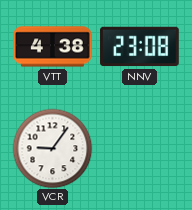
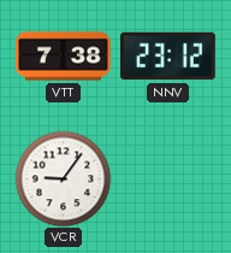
VTT: 4:38 -> 7:38
NNV: 23:08 -> 23:12
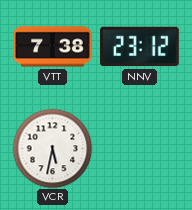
VCR: 9:06 -> 5:32
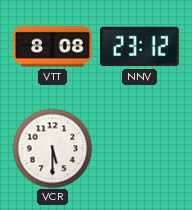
VTT: 7:38 -> 8:08
VCR: 5:32 -> 5:30
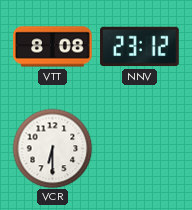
VCR: 5:30 -> 6:30
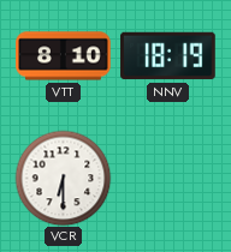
VTT: 8:08 -> 8:10
NNV: 23:12 -> 18:19
